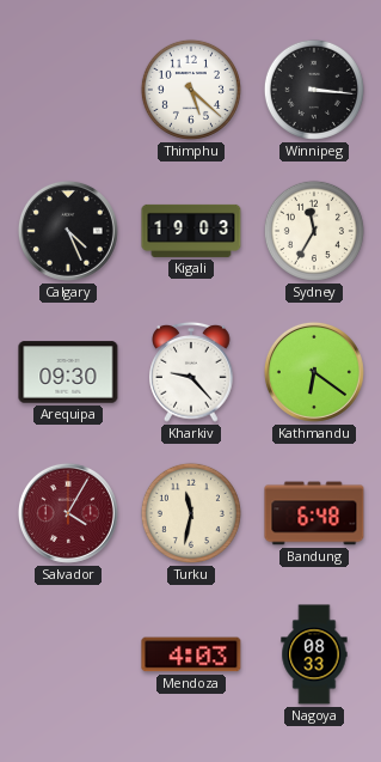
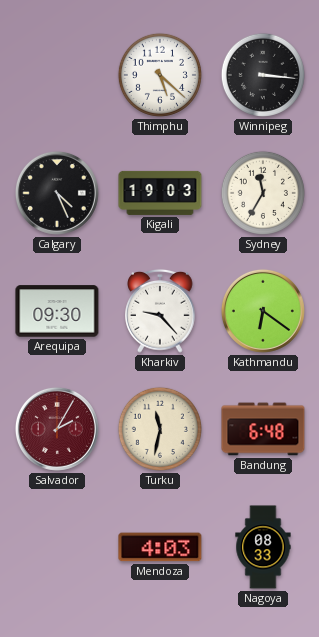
Salvador: 4:05 -> 2:05
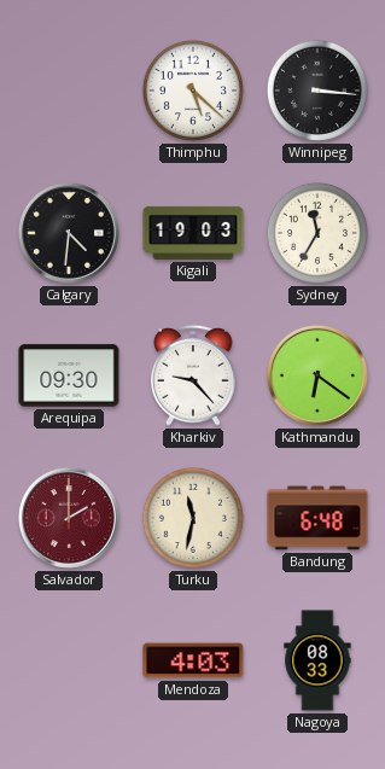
Calgary: 4:26 -> 4:31
Salvador: 2:05 -> 2:00
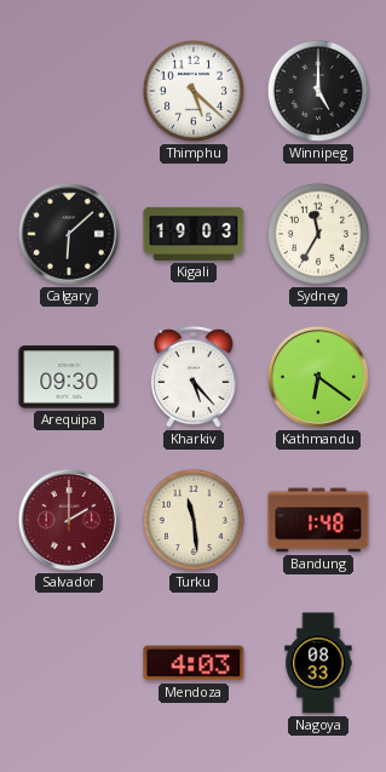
Winnipeg: 3:16 -> 5:00
Calgary: 4:31 -> 6:08
Kharkiv: 9:23 -> 5:23
Turku: 11:32 -> 11:29
Bandung: 6:48 -> 1:48
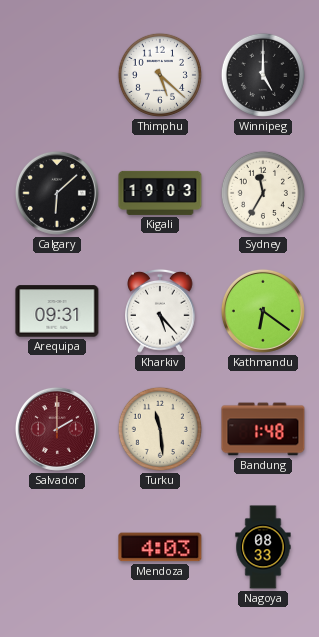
Arequipa: 09:30 -> 09:31
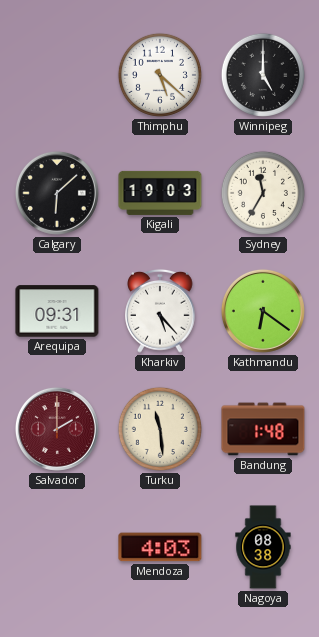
Nagoya: 08:33 -> 08:38
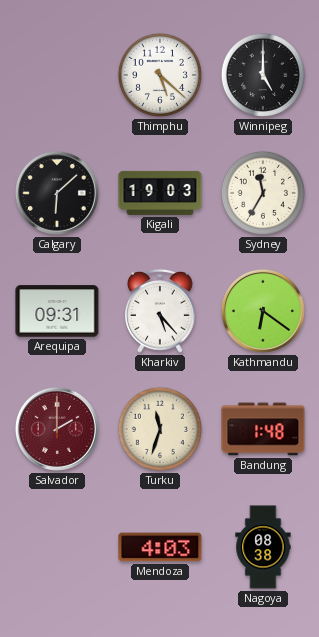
Turku: 11:29 -> 11:33
